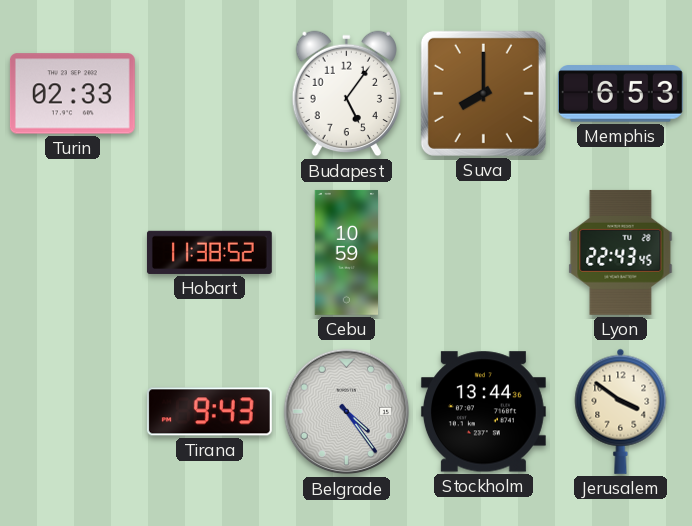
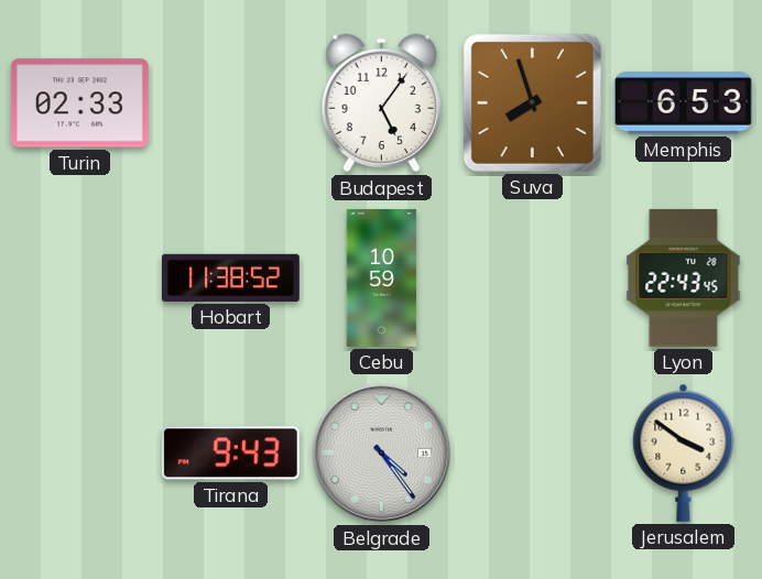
Suva: 8:00 -> 7:57
Stockholm: 13:44 -> none
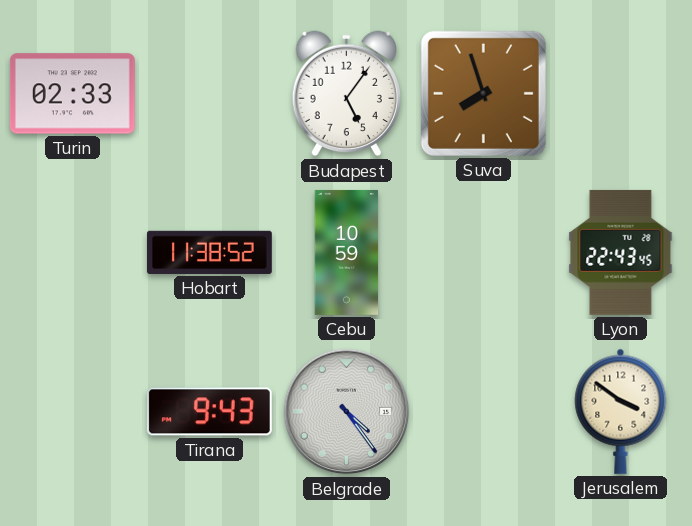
Memphis: 6:53 -> none
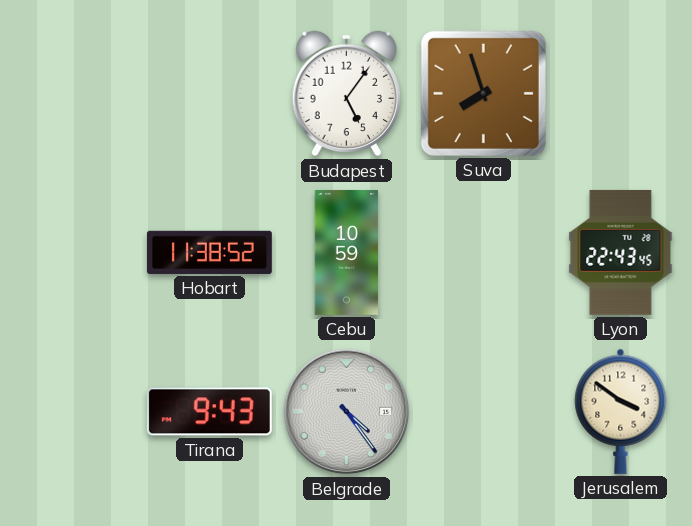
Turin: 02:33 -> none
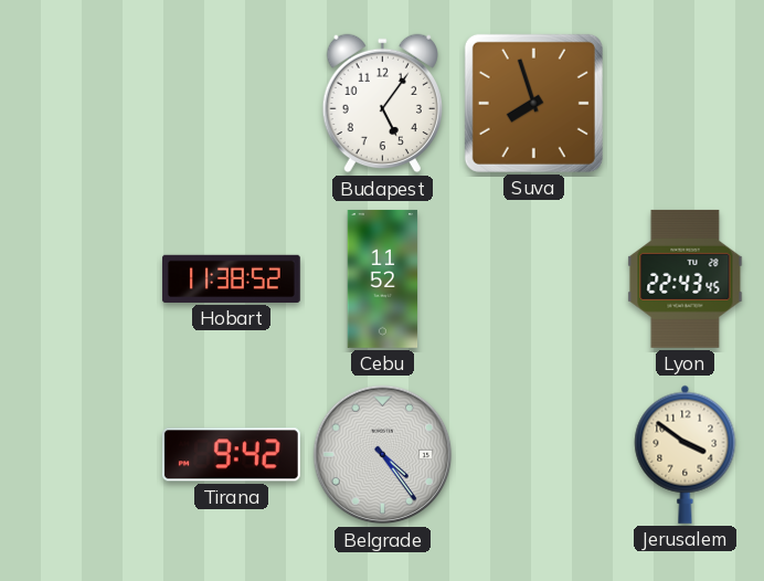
Cebu: 10:59 -> 11:52
Tirana: 9:43 -> 9:42
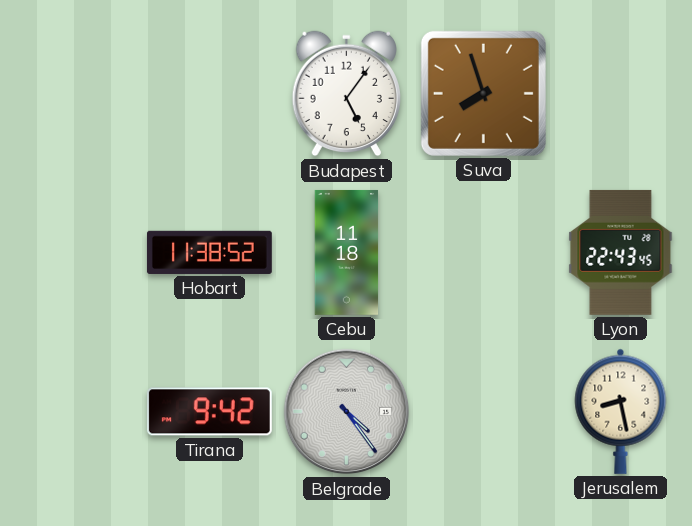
Cebu: 11:52 -> 11:18
Jerusalem: 3:51 -> 8:28
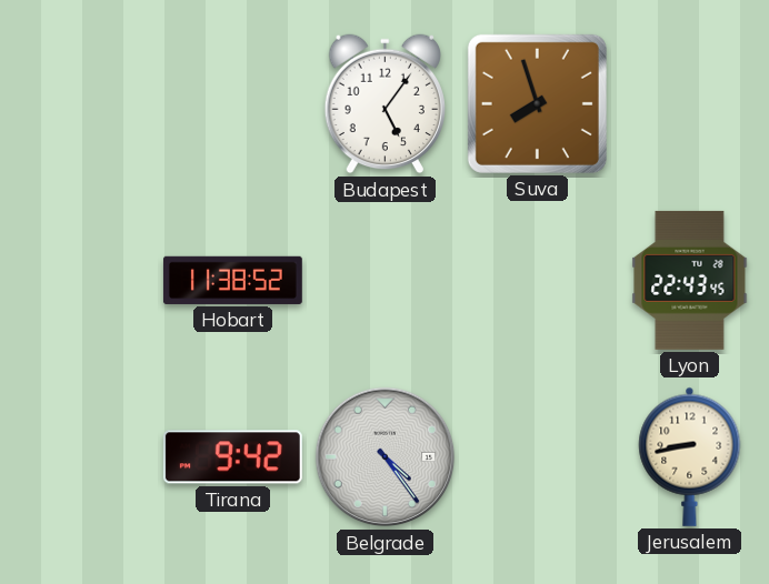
Cebu: 11:18 -> none
Jerusalem: 8:28 -> 8:43
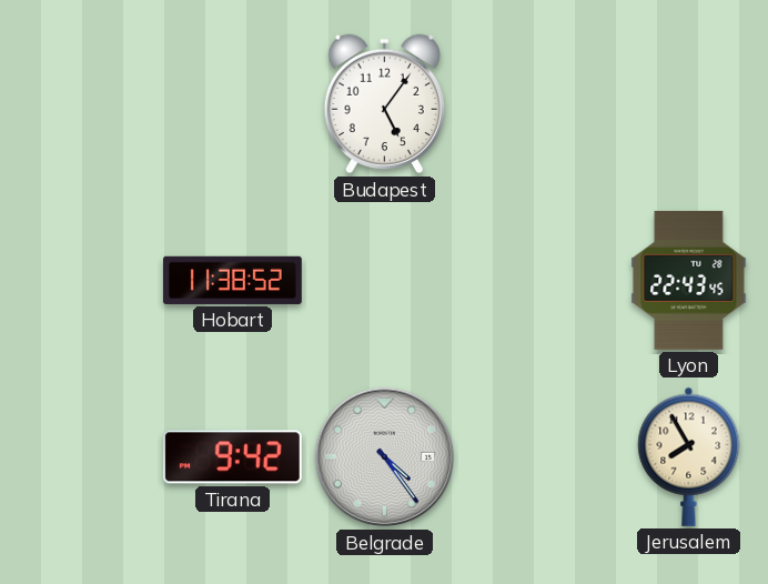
Suva: 7:57 -> none
Jerusalem: 8:43 -> 7:55
